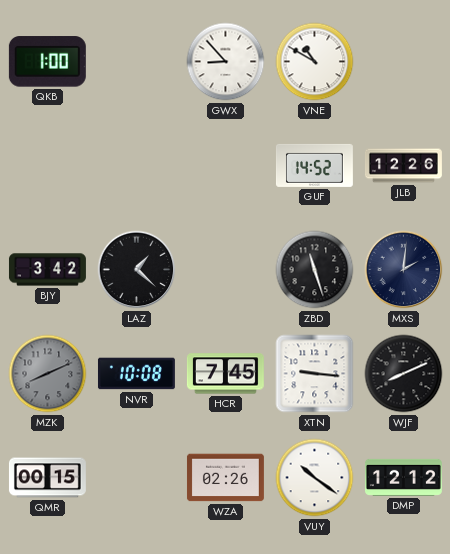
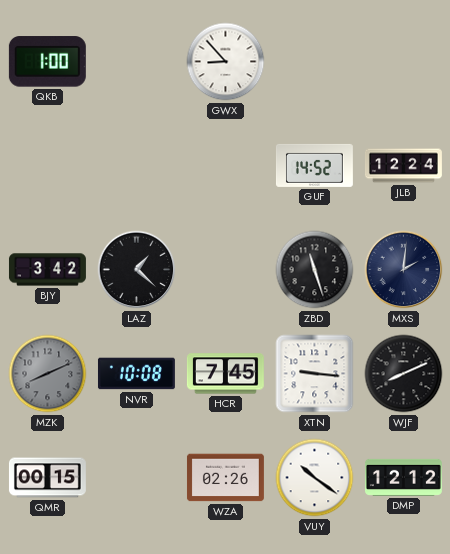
VNE: 10:50 -> none
JLB: 12:26 -> 12:24
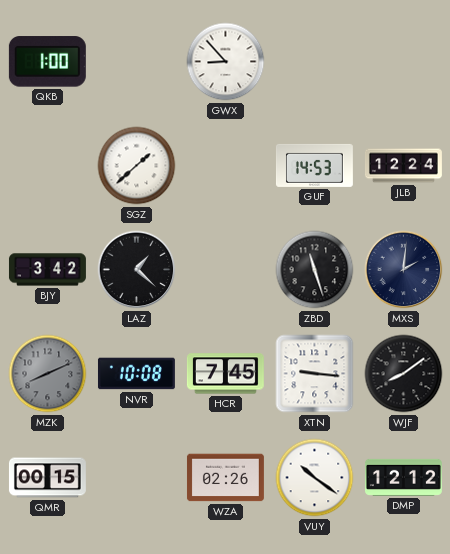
SGZ: none -> 1:38
GUF: 14:52 -> 14:53
WJF: 8:11 -> 8:09
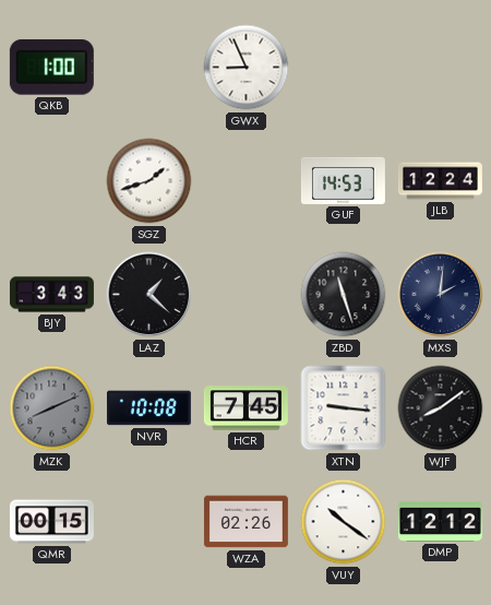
GWX: 8:53 -> 8:56
SGZ: 1:38 -> 1:42
BJY: 3:42 -> 3:43
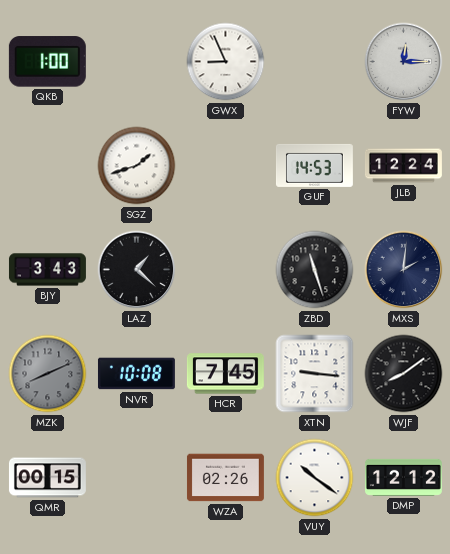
FYW: none -> 12:15
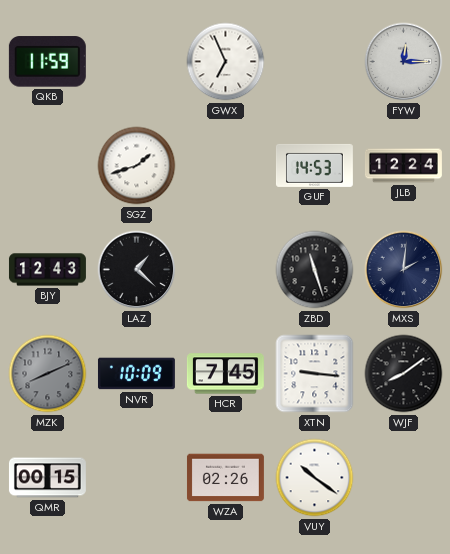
QKB: 1:00 -> 11:59
GWX: 8:56 -> 6:56
BJY: 3:43 -> 12:43
NVR: 10:08 -> 10:09
DMP: 12:12 -> none
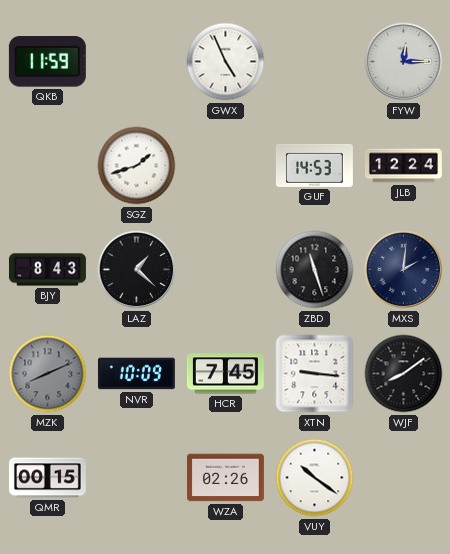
GWX: 6:56 -> 4:56
BJY: 12:43 -> 8:43
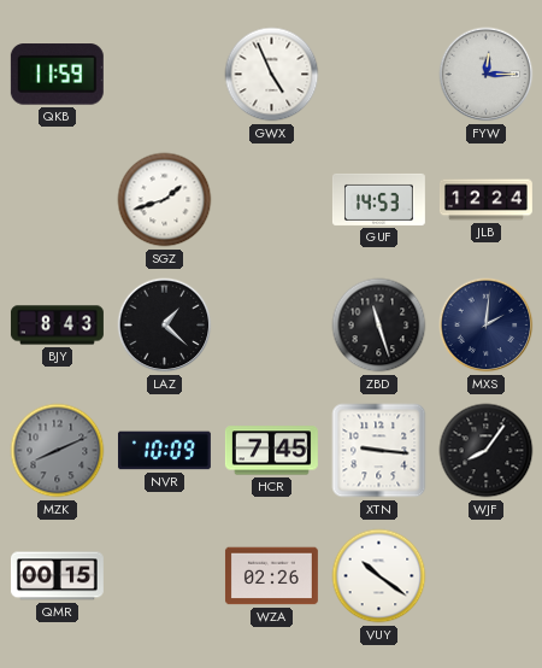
WJF: 8:09 -> 8:06
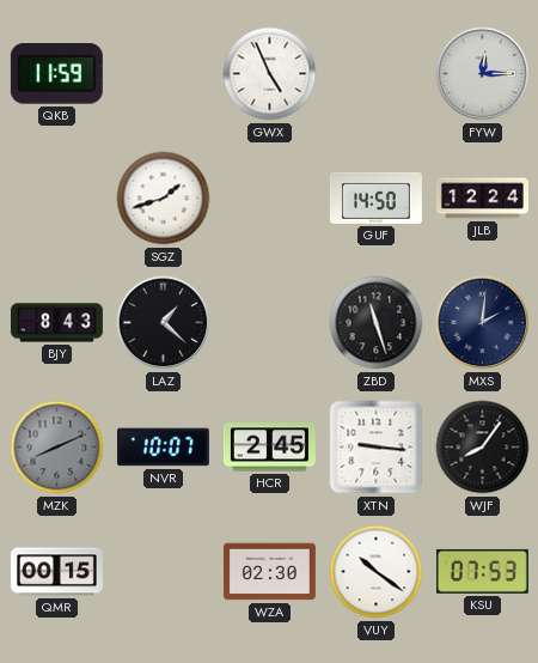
GUF: 14:53 -> 14:50
NVR: 10:09 -> 10:07
HCR: 7:45 -> 2:45
WZA: 02:26 -> 02:30
KSU: none -> 07:53
